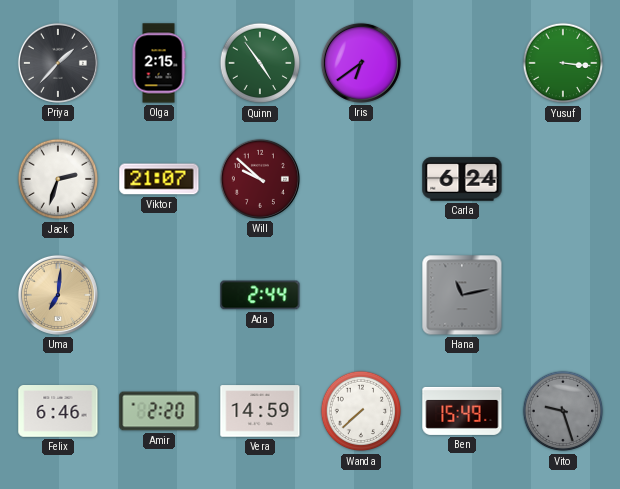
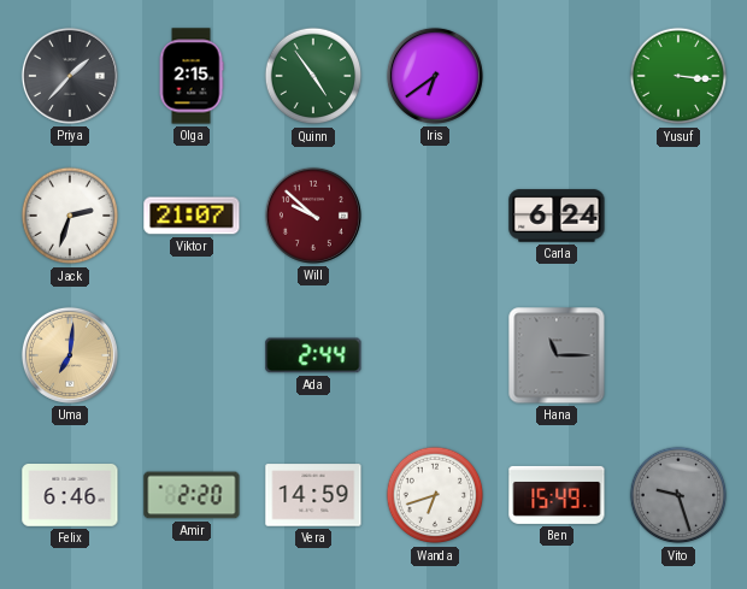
Hana: 11:13 -> 11:15
Wanda: 7:38 -> 6:42
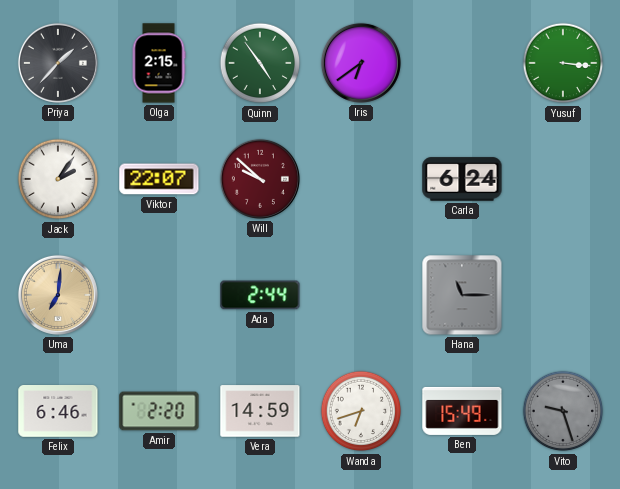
Jack: 2:33 -> 2:06
Viktor: 21:07 -> 22:07
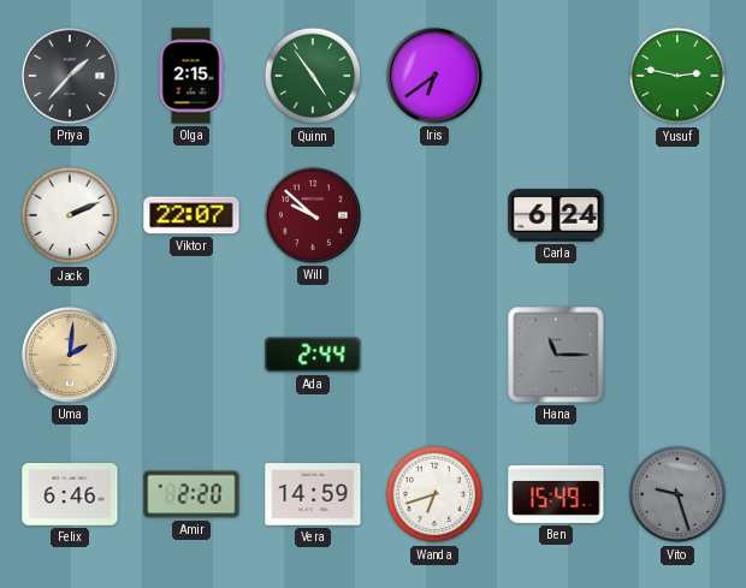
Yusuf: 3:16 -> 2:47
Jack: 2:06 -> 2:11
Uma: 7:01 -> 2:01
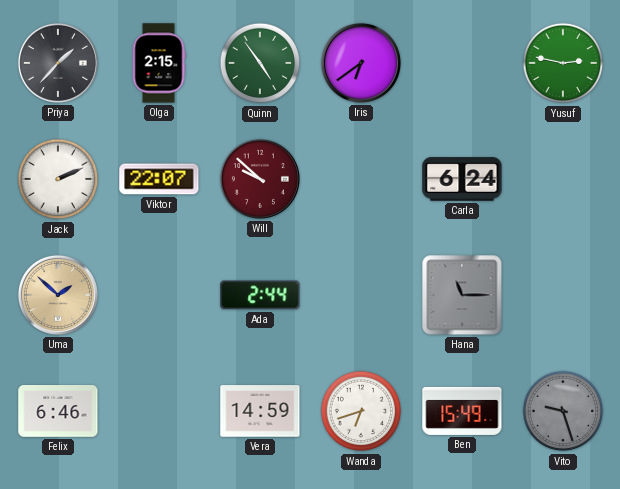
Uma: 2:01 -> 1:52
Amir: 2:20 -> none
